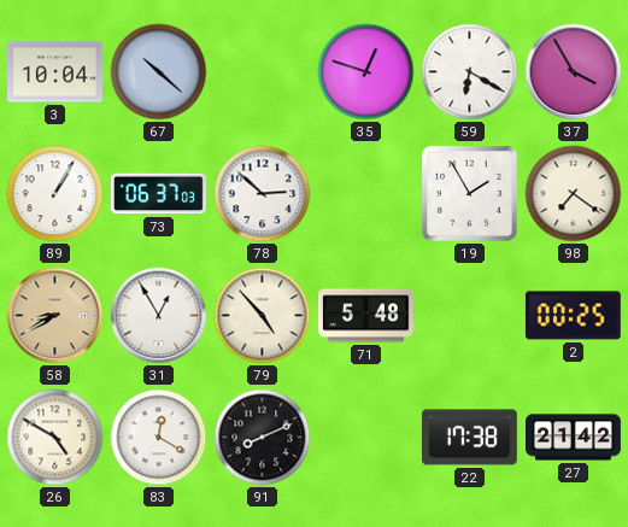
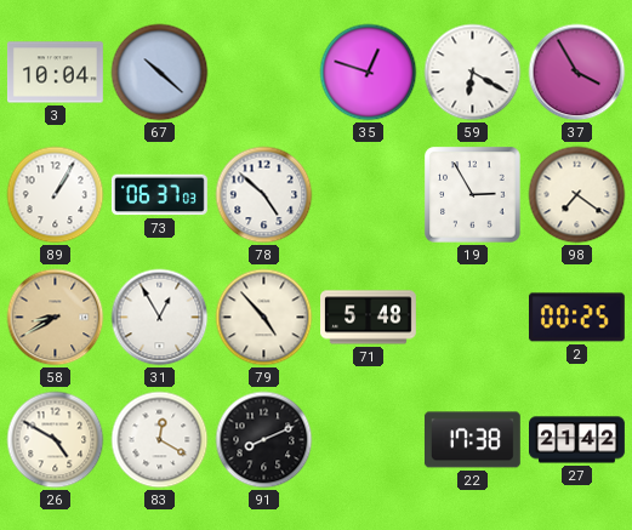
78: 2:52 -> 4:52
19: 1:55 -> 2:55
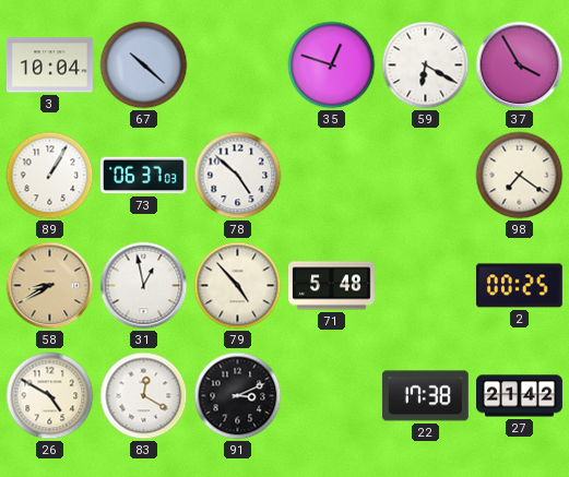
19: 2:55 -> none
31: 12:55 -> 12:58
91: 8:11 -> 3:11
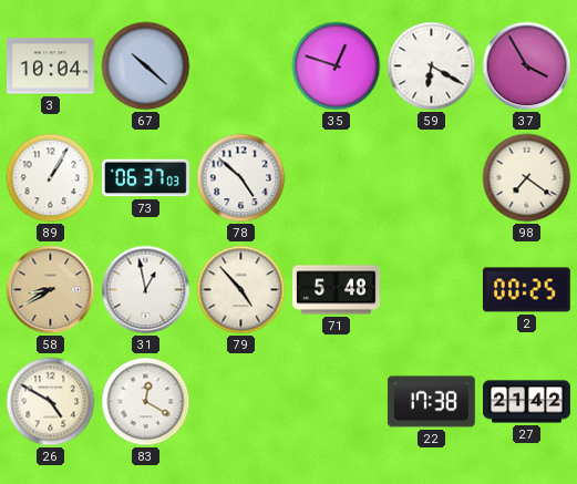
91: 3:11 -> none
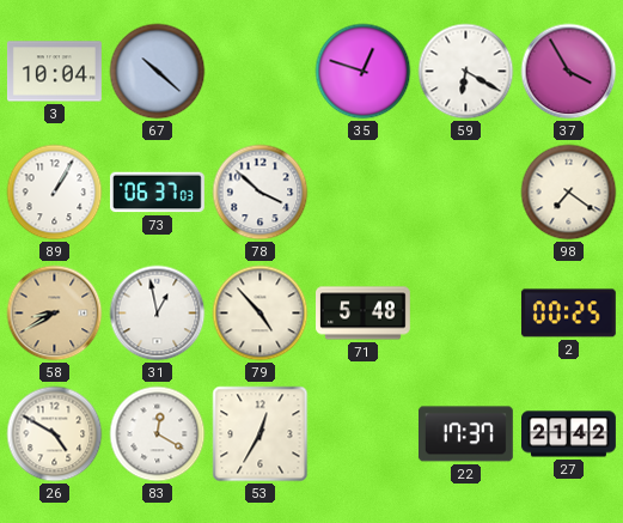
78: 4:52 -> 3:52
53: none -> 12:35
22: 17:38 -> 17:37
